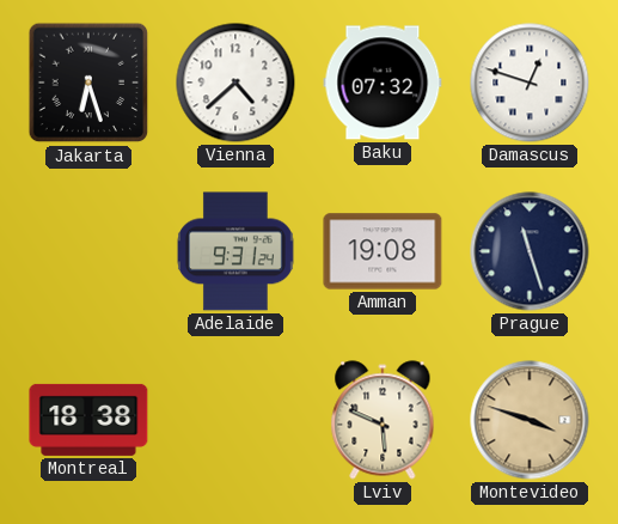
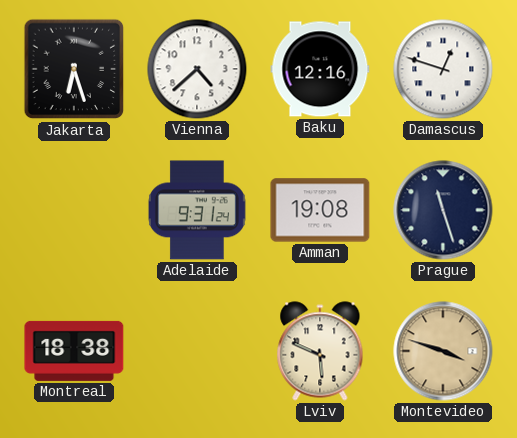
Baku: 07:32 -> 12:16
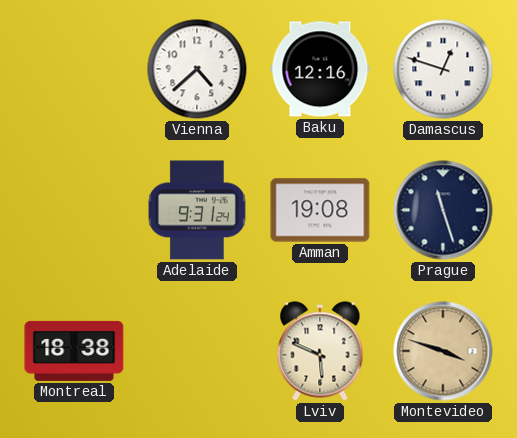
Jakarta: 6:27 -> none
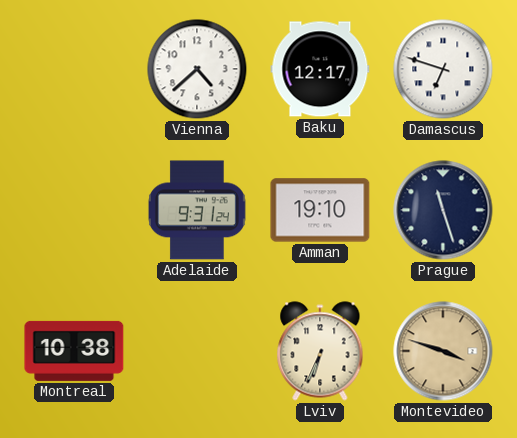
Baku: 12:16 -> 12:17
Damascus: 12:48 -> 6:48
Amman: 19:08 -> 19:10
Montreal: 18:38 -> 10:38
Lviv: 5:49 -> 6:34
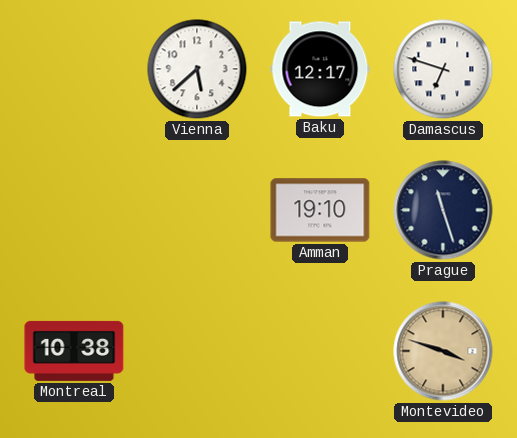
Vienna: 4:38 -> 5:38
Adelaide: 9:31 -> none
Lviv: 6:34 -> none
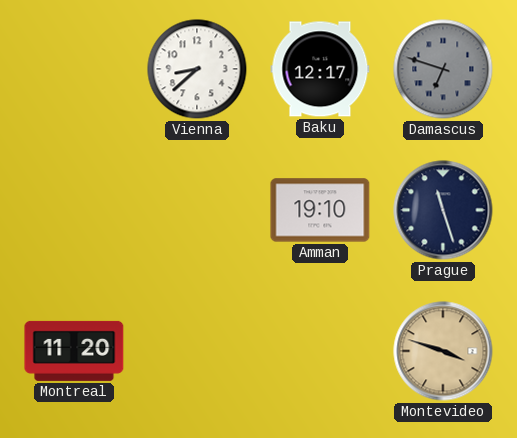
Vienna: 5:38 -> 8:38
Damascus dial: white -> grey
Montreal: 10:38 -> 11:20
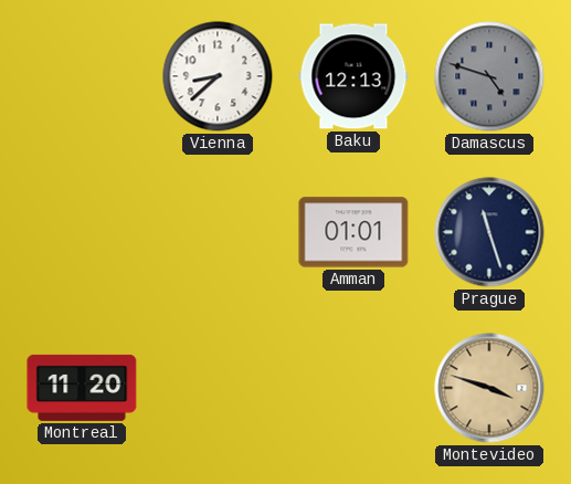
Baku: 12:17 -> 12:13
Damascus: 6:48 -> 4:48
Amman: 19:10 -> 01:01
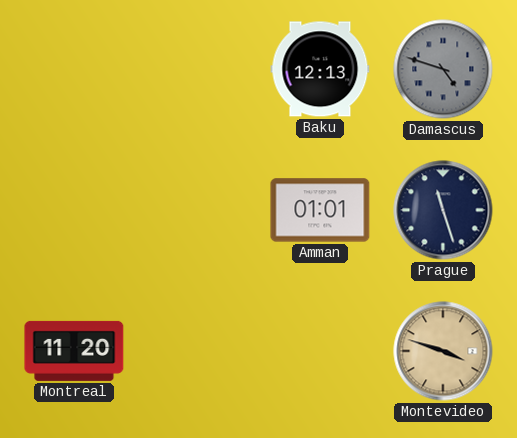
Vienna: 8:38 -> none
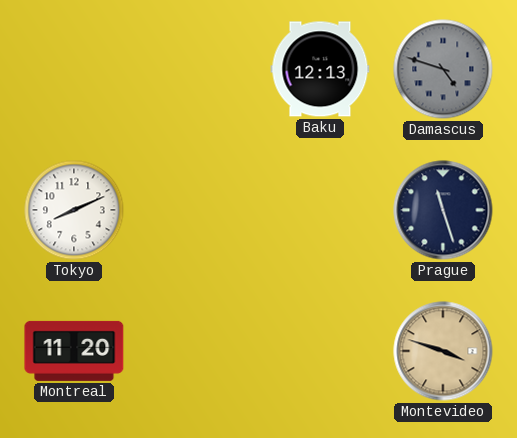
Tokyo: none -> 8:11
Amman: 01:01 -> none
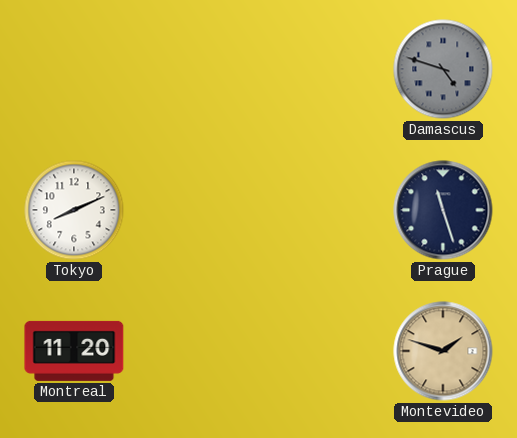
Baku: 12:13 -> none
Montevideo: 3:48 -> 1:48
